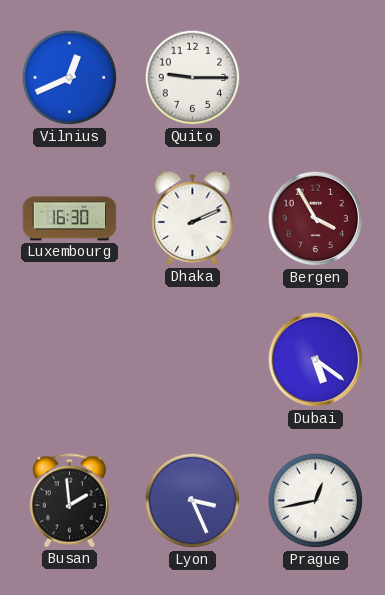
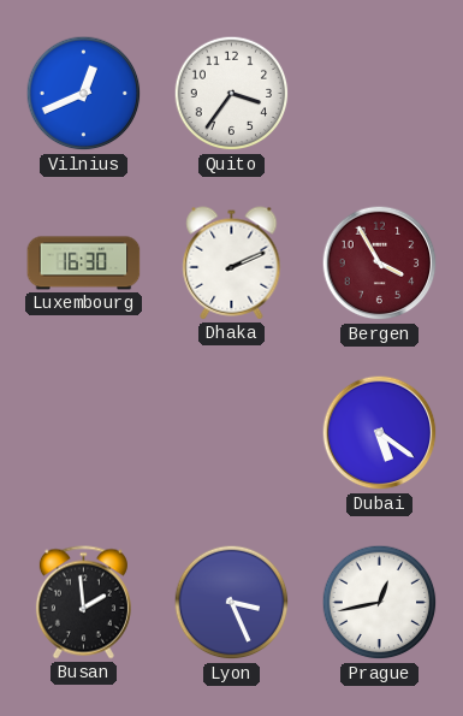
Quito: 9:15 -> 3:36
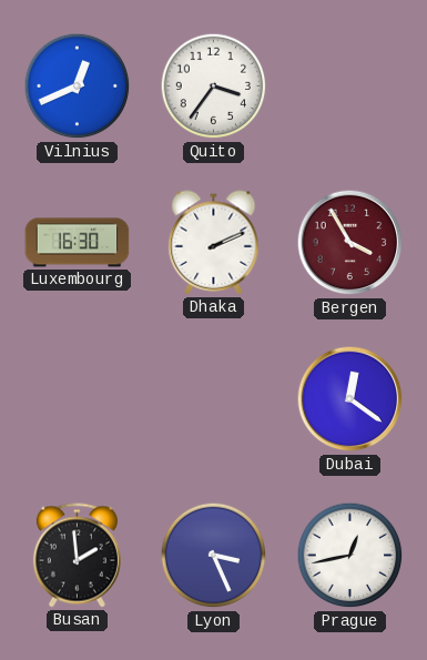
Dubai: 5:21 -> 12:21
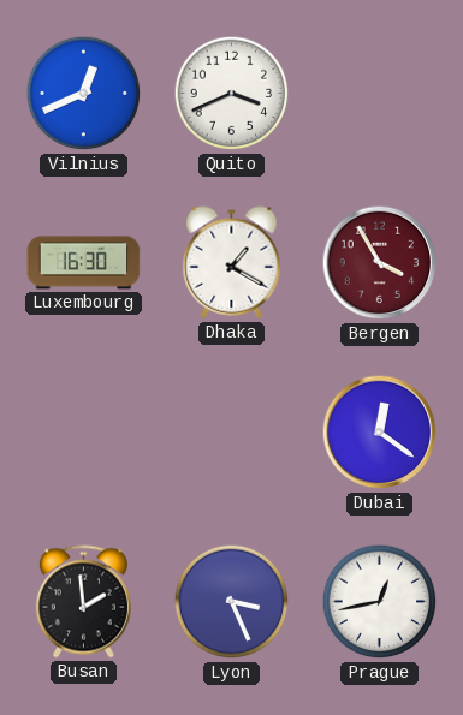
Quito: 3:36 -> 3:41
Dhaka: 2:11 -> 1:20
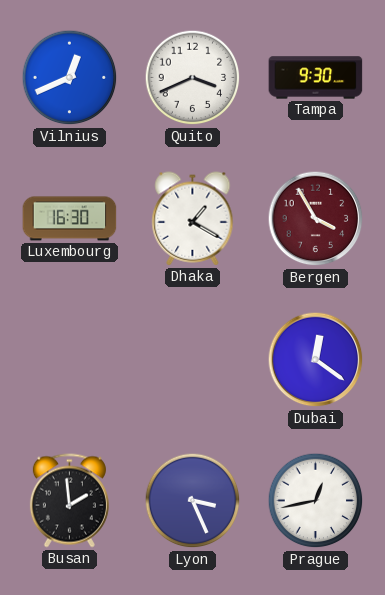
Tampa: none -> 9:30
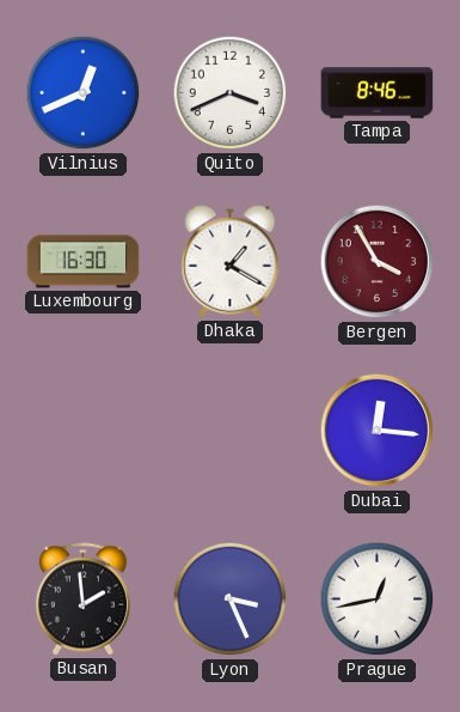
Tampa: 9:30 -> 8:46
Dubai: 12:21 -> 12:16
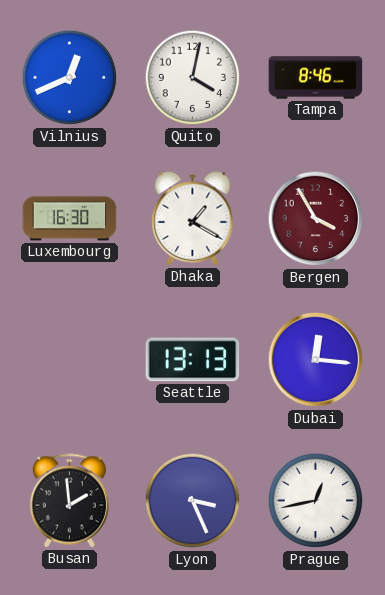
Quito: 3:41 -> 4:02
Seattle: none -> 13:13
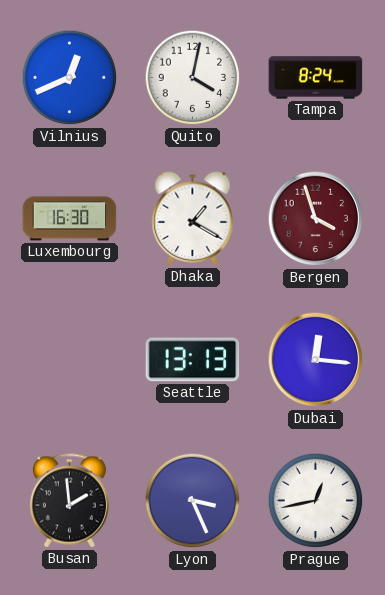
Tampa: 8:46 -> 8:24
Bergen: 3:55 -> 3:57
